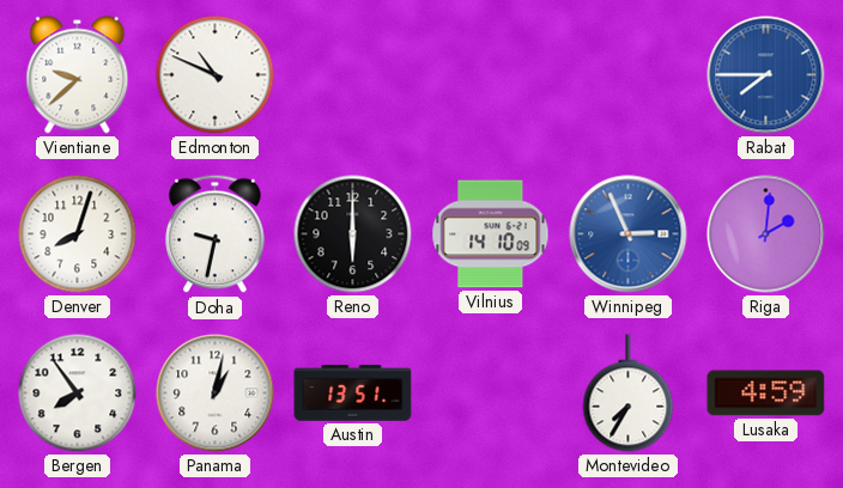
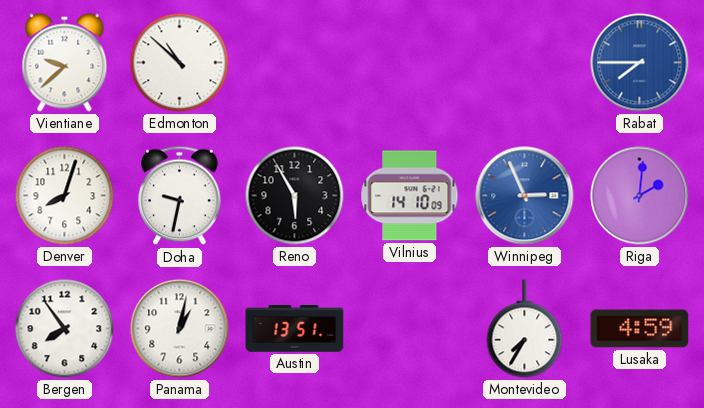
Edmonton: 10:49 -> 10:52
Reno: 6:00 -> 5:55
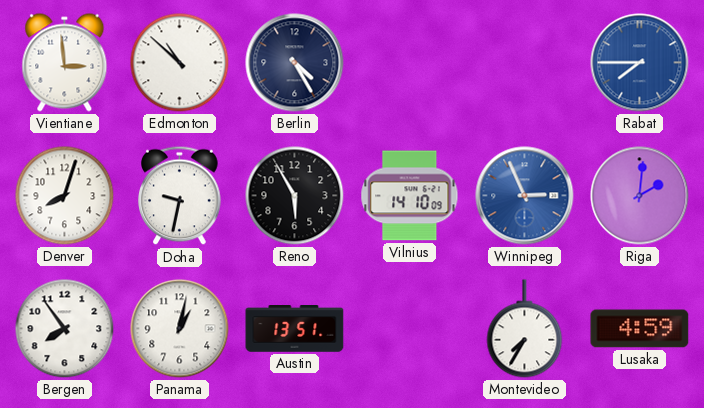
Vientiane: 9:38 -> 2:59
Berlin: none -> 4:25
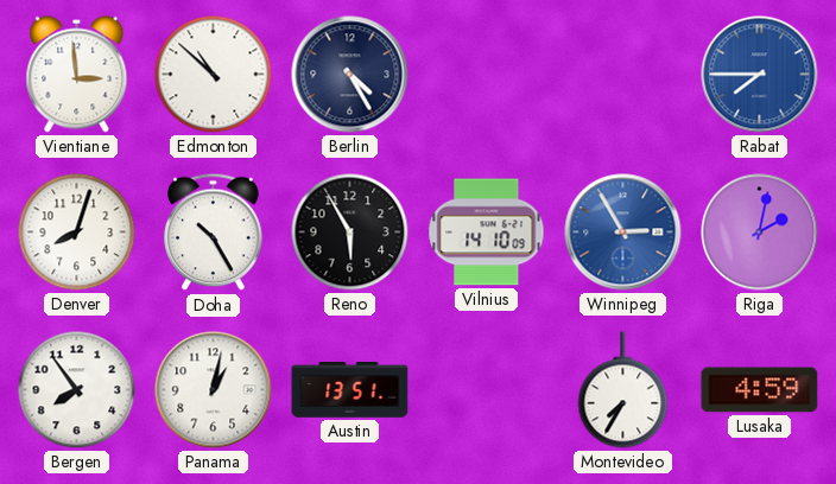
Doha: 9:32 -> 10:25
Winnipeg: 2:56 -> 2:55
Riga: 2:01 -> 2:02
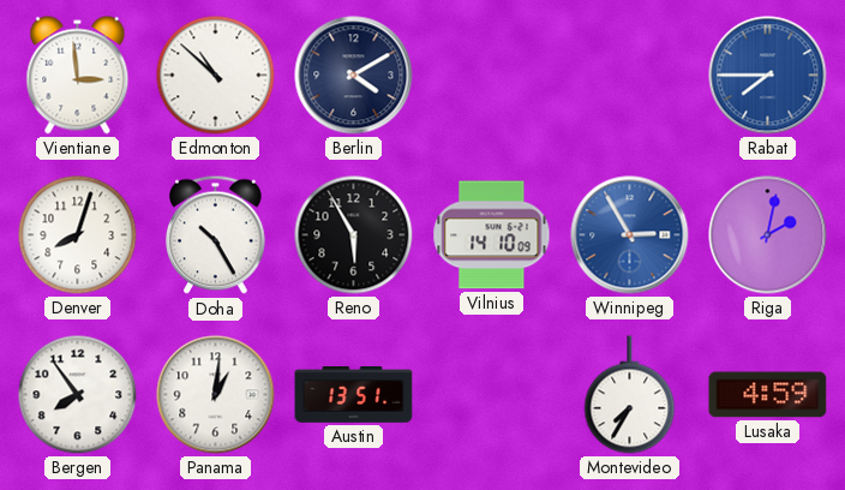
Berlin: 4:25 -> 4:10
Panama: 1:02 -> 1:01
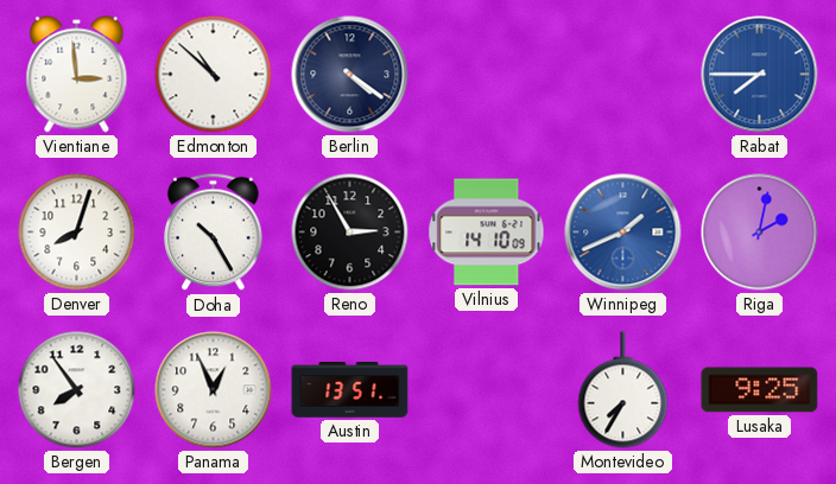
Berlin: 4:10 -> 4:21
Reno: 5:55 -> 2:55
Winnipeg: 2:55 -> 1:41
Panama: 1:01 -> 12:56
Lusaka: 4:59 -> 9:25
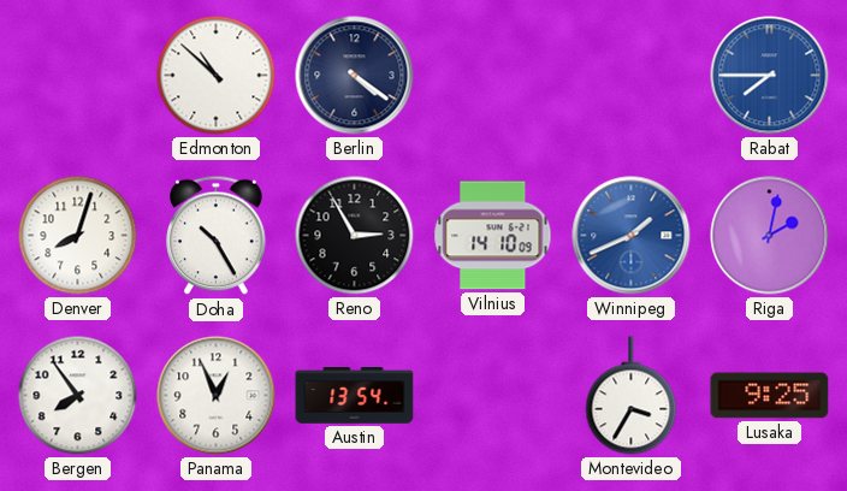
Vientiane: 2:59 -> none
Austin: 13:51 -> 13:54
Montevideo: 7:35 -> 3:35
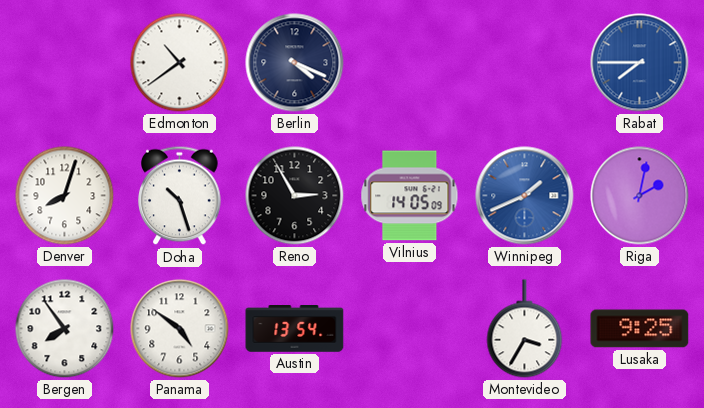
Edmonton: 10:52 -> 10:39
Berlin: 4:21 -> 4:19
Doha: 10:25 -> 10:27
Vilnius: 14:10 -> 14:05
Panama: 12:56 -> 4:51
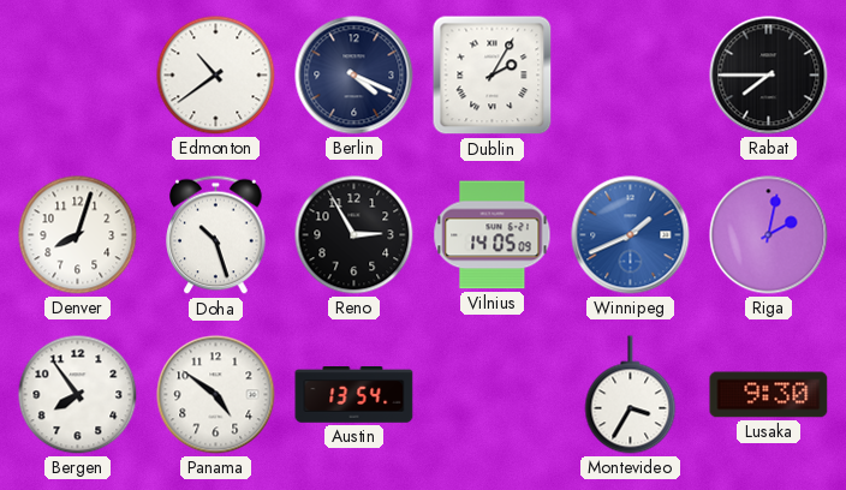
Dublin: none -> 2:05
Rabat dial: blue -> black
Lusaka: 9:25 -> 9:30
